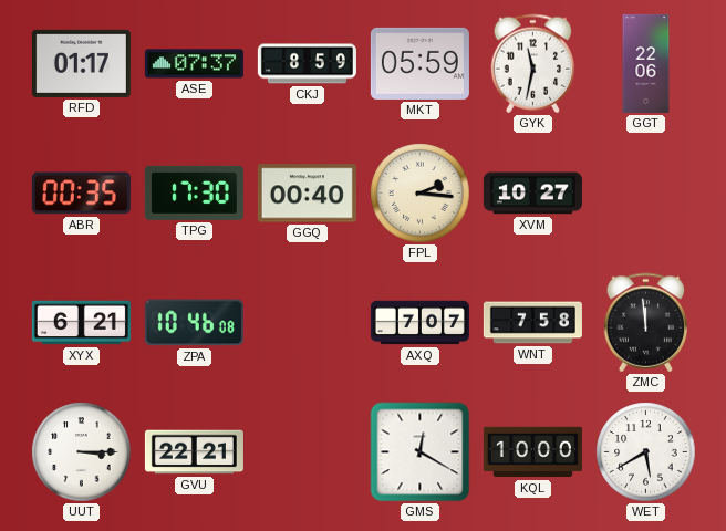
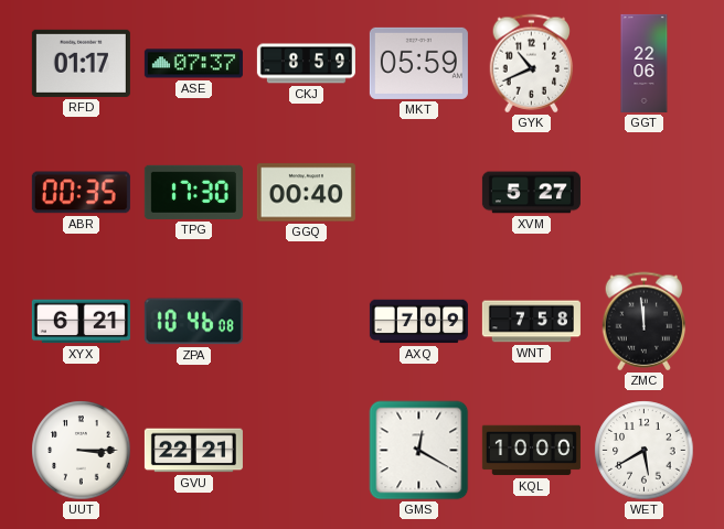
GYK: 11:32 -> 10:41
FPL: 2:16 -> none
XVM: 10:27 -> 5:27
AXQ: 7:07 -> 7:09
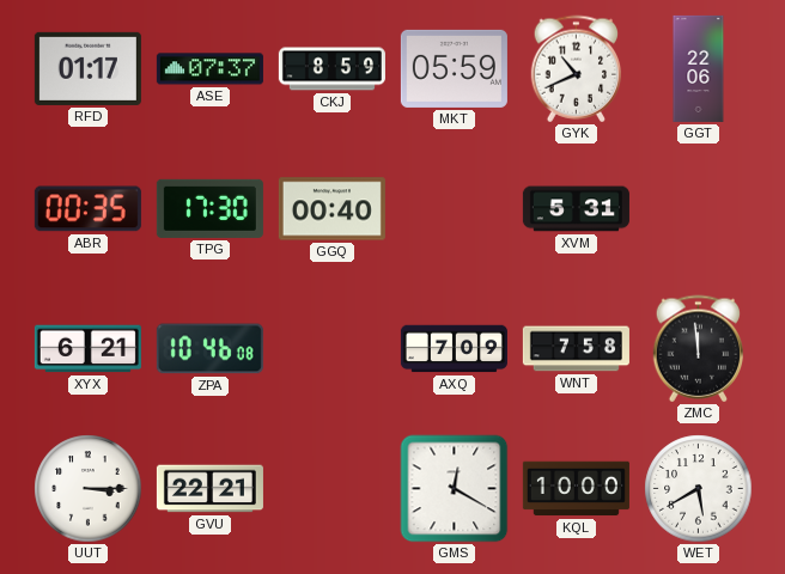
XVM: 5:27 -> 5:31
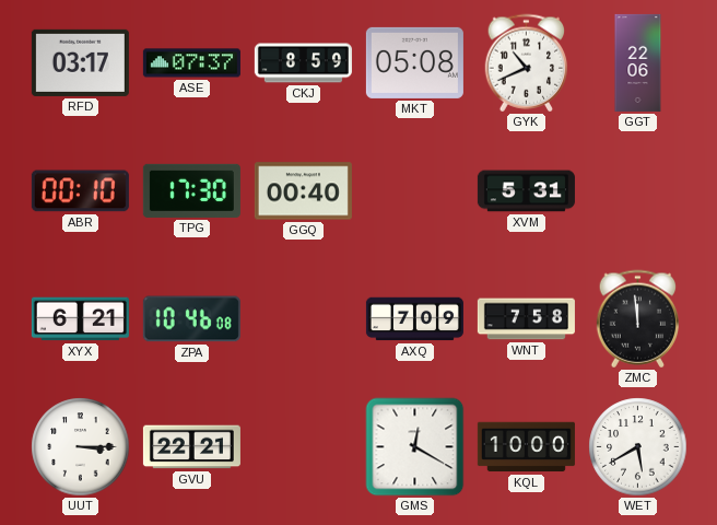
RFD: 01:17 -> 03:17
MKT: 05:59 -> 05:08
ABR: 00:35 -> 00:10
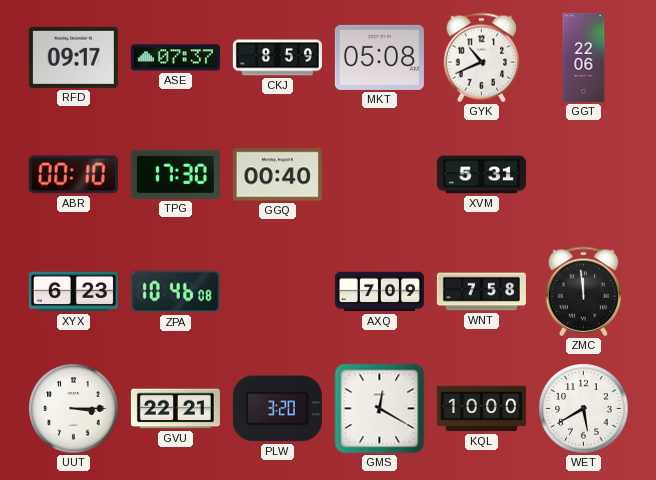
RFD: 03:17 -> 09:17
XYX: 6:21 -> 6:23
PLW: none -> 3:20
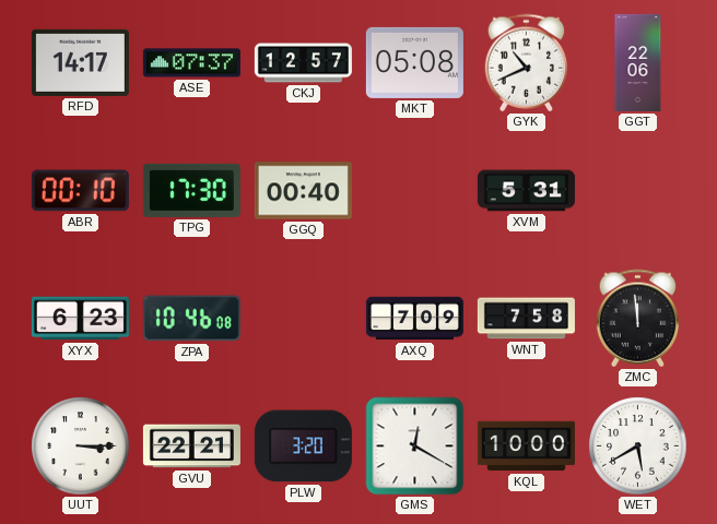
RFD: 09:17 -> 14:17
CKJ: 8:59 -> 12:57
